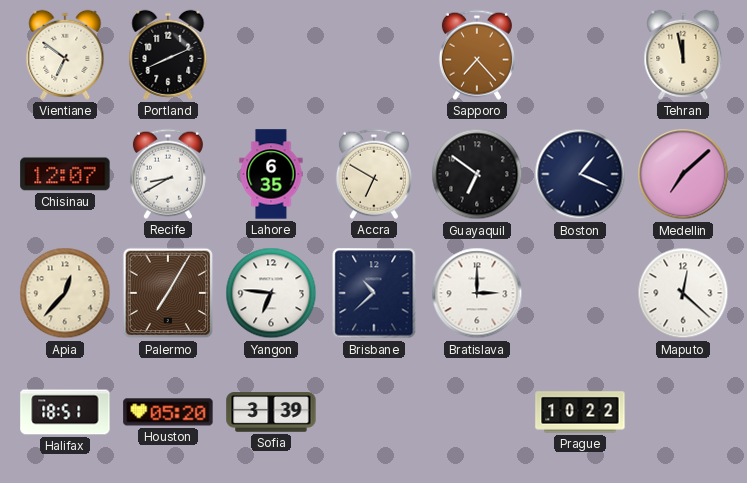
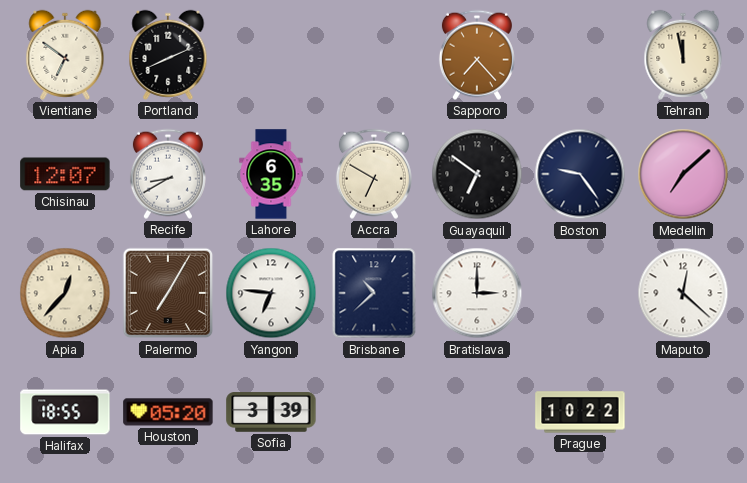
Boston: 1:19 -> 9:24
Halifax: 18:51 -> 18:55
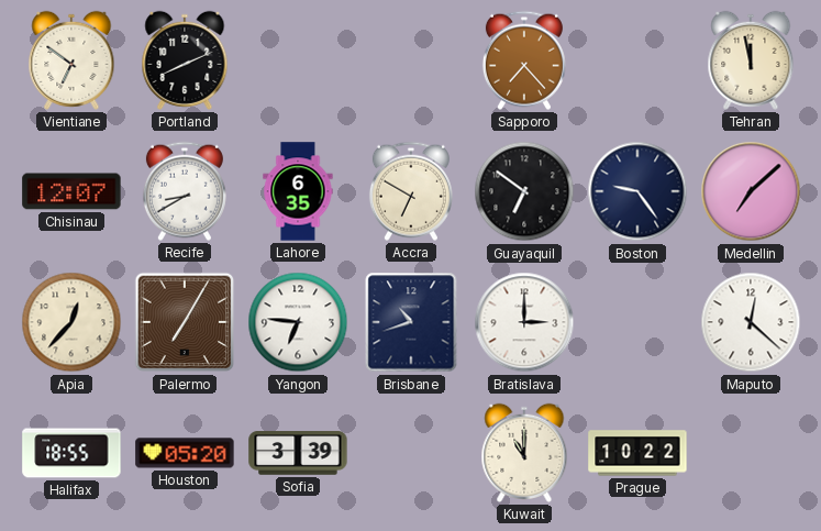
Brisbane: 10:38 -> 10:42
Kuwait: none -> 11:00
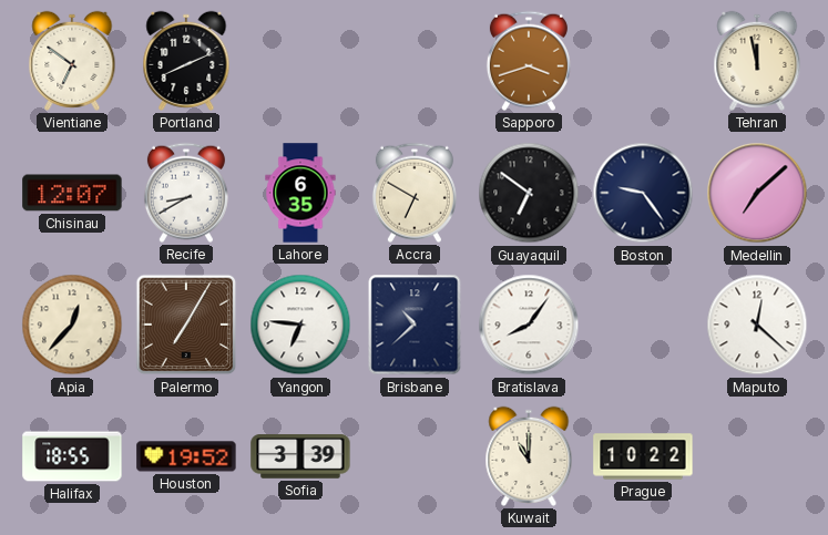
Sapporo: 7:23 -> 3:42
Brisbane: 10:42 -> 10:38
Bratislava: 3:00 -> 8:06
Houston: 05:20 -> 19:52
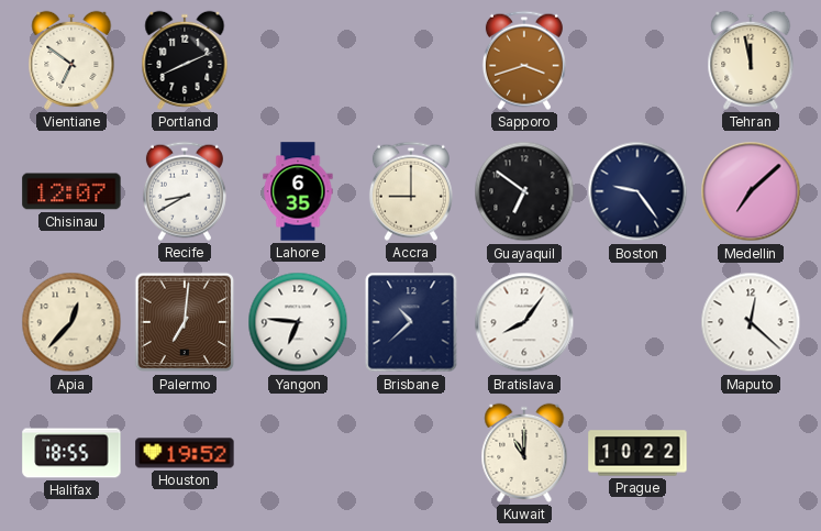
Accra: 6:50 -> 9:00
Palermo: 7:05 -> 7:01
Sofia: 3:39 -> none
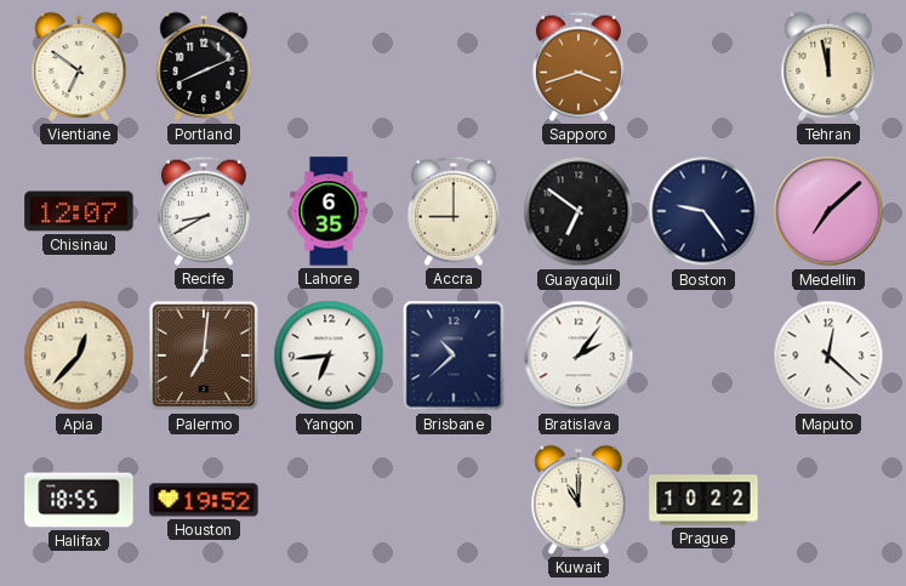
Yangon: 6:46 -> 6:44
Bratislava: 8:06 -> 2:06
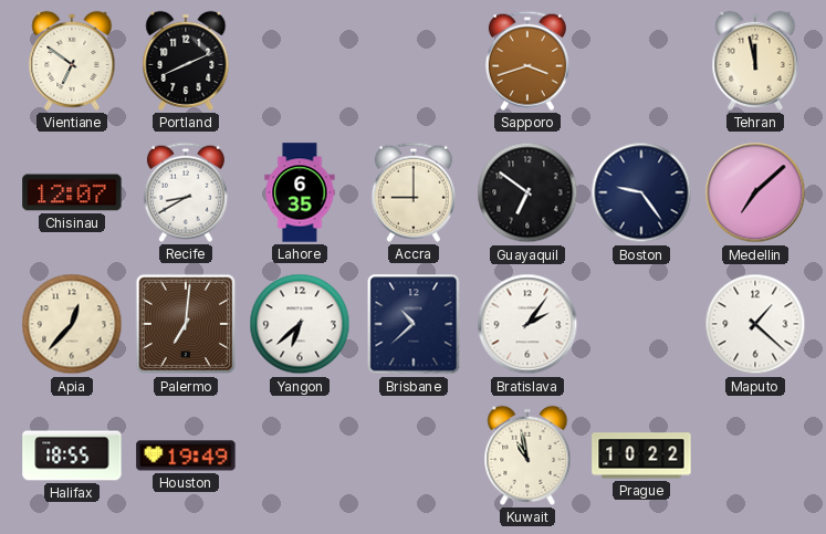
Yangon: 6:44 -> 6:38
Maputo: 12:22 -> 1:22
Houston: 19:52 -> 19:49
Kuwait: 11:00 -> 10:58
